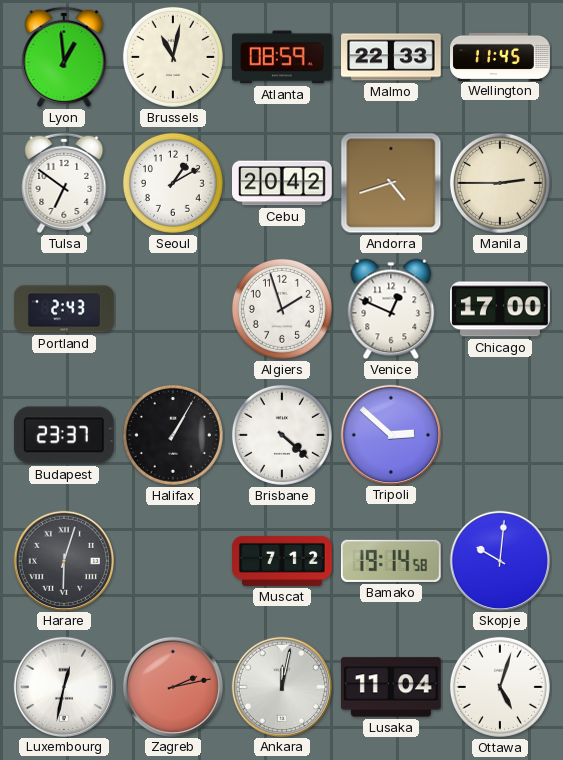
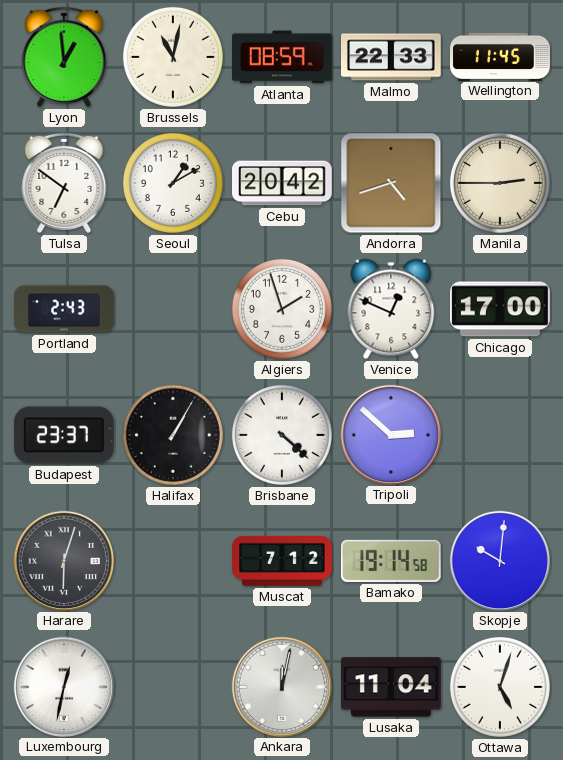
Zagreb: 2:13 -> none
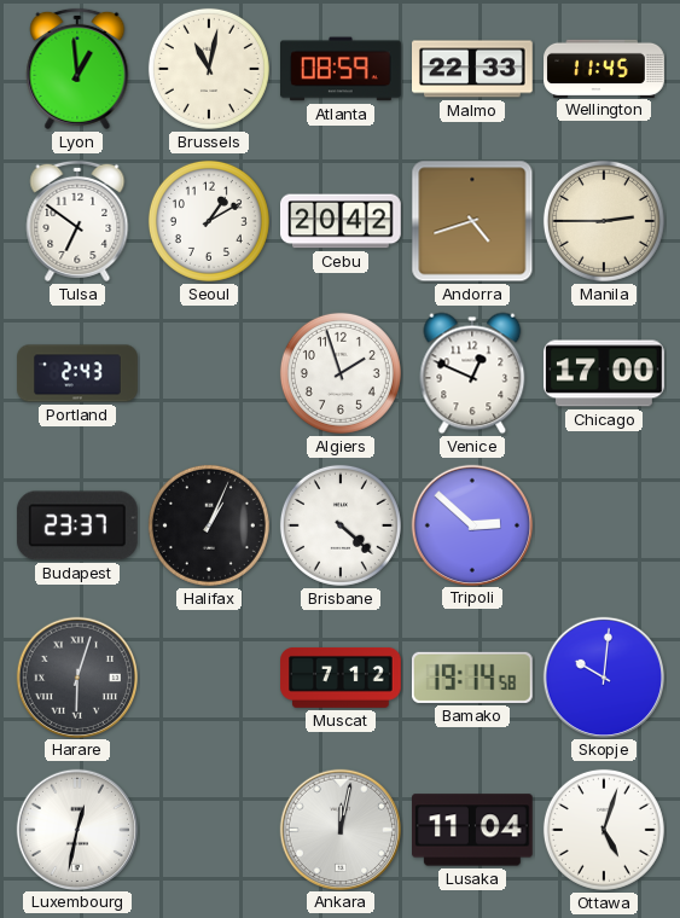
Halifax: 1:05 -> 1:04
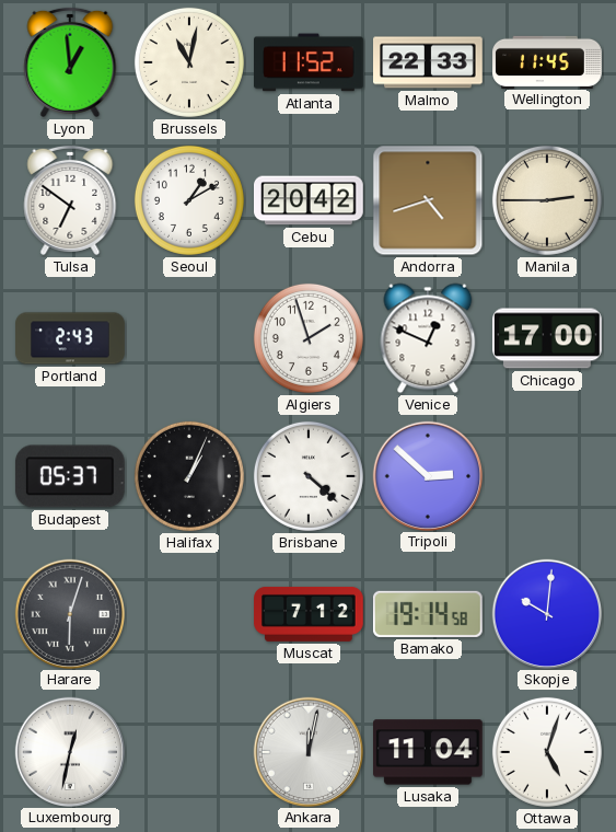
Atlanta: 08:59 -> 11:52
Budapest: 23:37 -> 05:37
